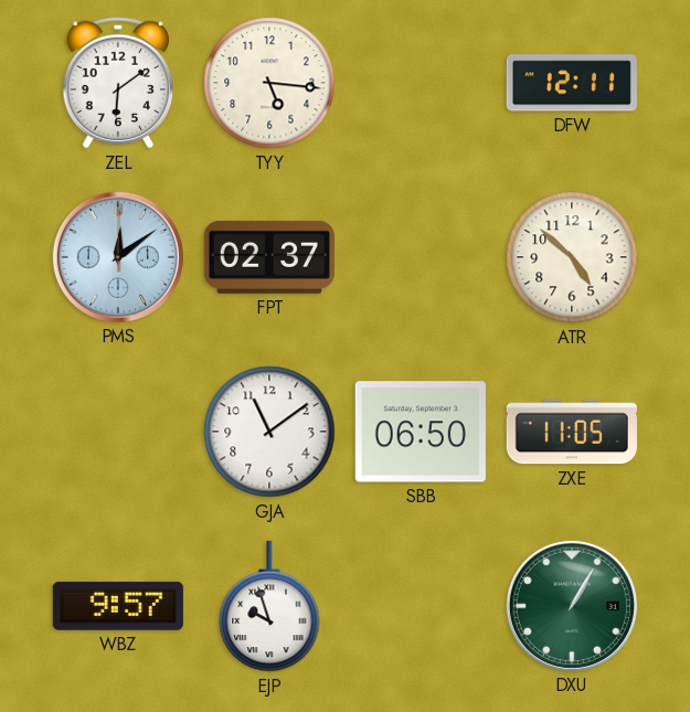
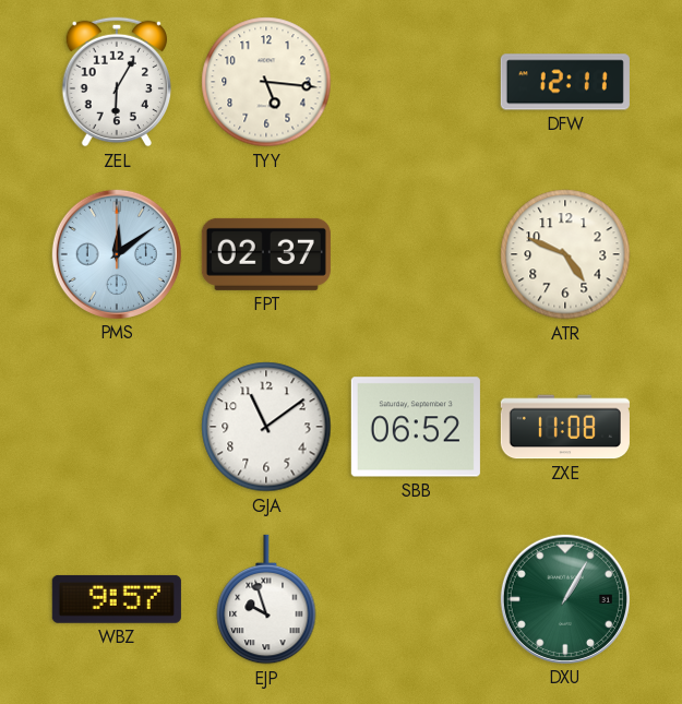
ZEL: 6:09 -> 6:05
ATR: 4:52 -> 4:49
SBB: 06:50 -> 06:52
ZXE: 11:05 -> 11:08
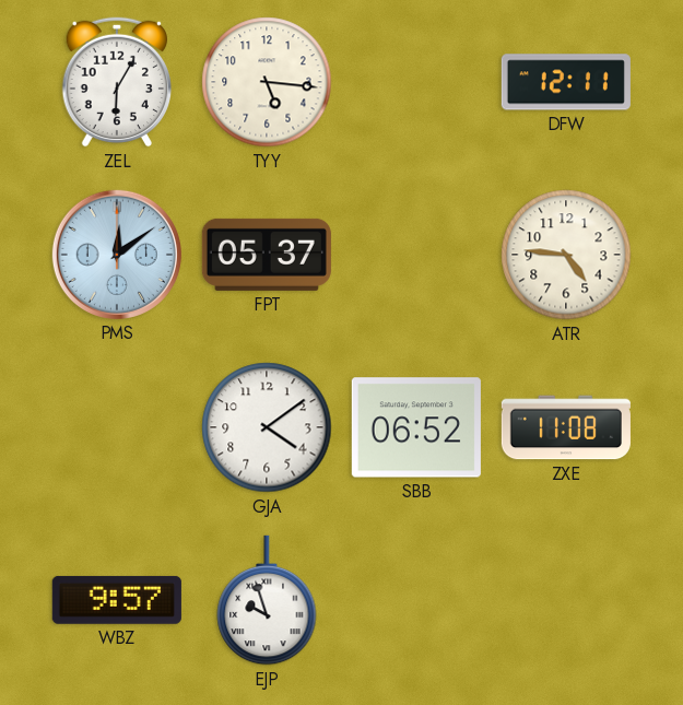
FPT: 02:37 -> 05:37
ATR: 4:49 -> 4:46
GJA: 11:09 -> 4:09
DXU: 1:05 -> none
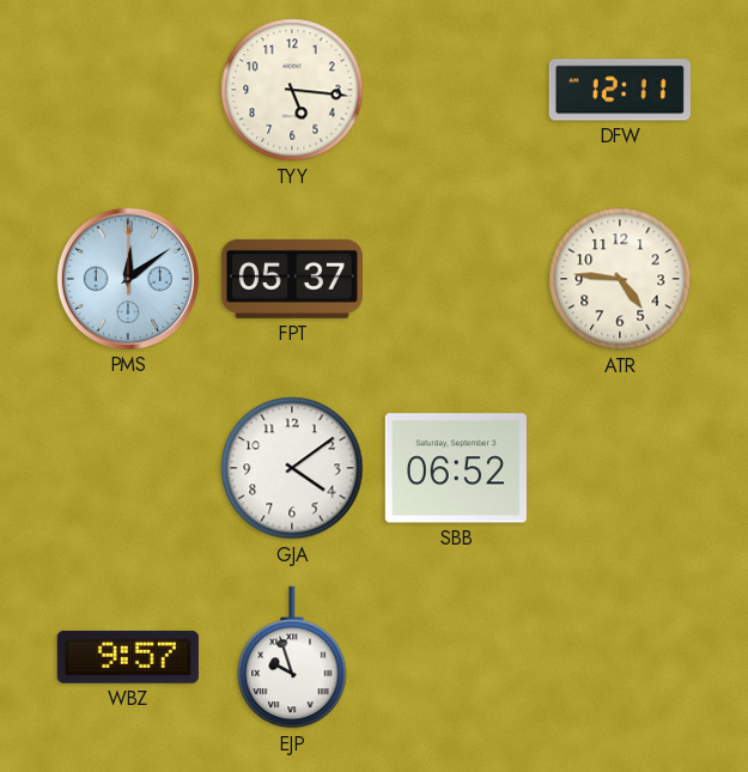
ZEL: 6:05 -> none
ZXE: 11:08 -> none
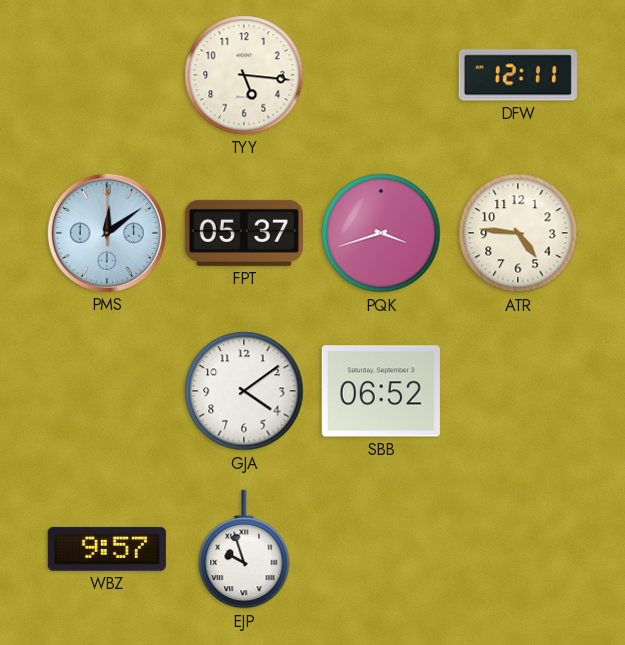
PQK: none -> 3:42
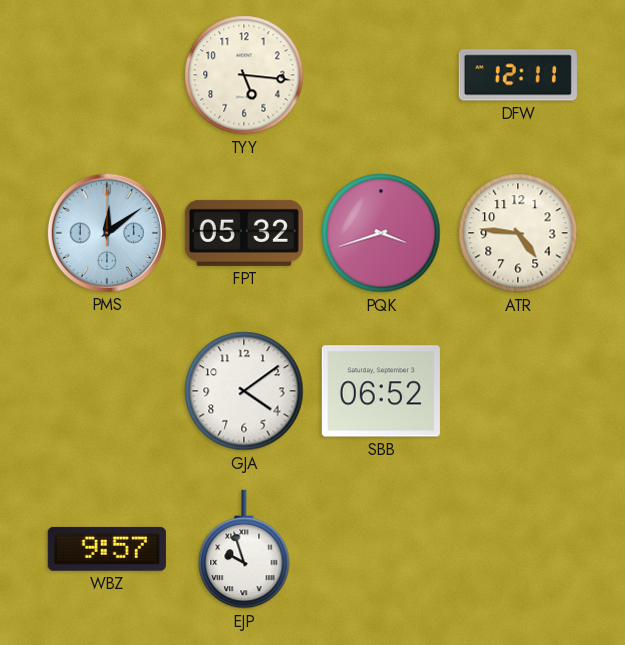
FPT: 05:37 -> 05:32
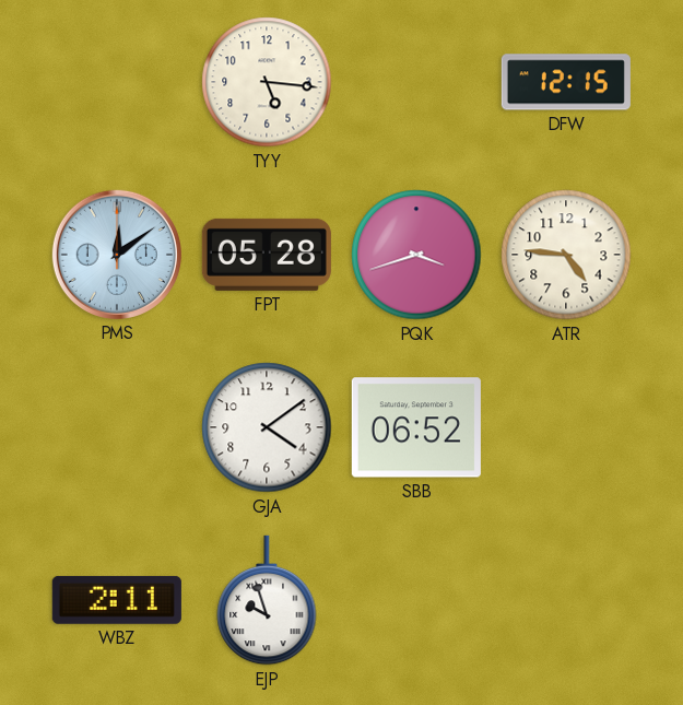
DFW: 12:11 -> 12:15
FPT: 05:32 -> 05:28
WBZ: 9:57 -> 2:11
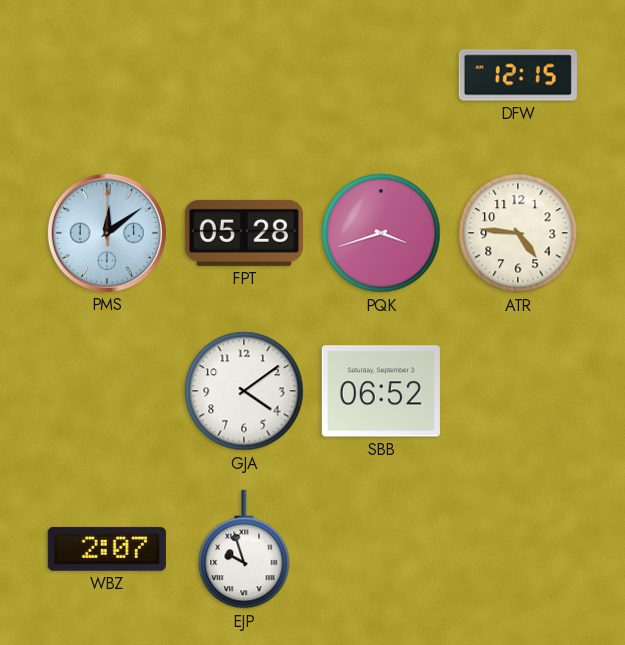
TYY: 5:16 -> none
WBZ: 2:11 -> 2:07
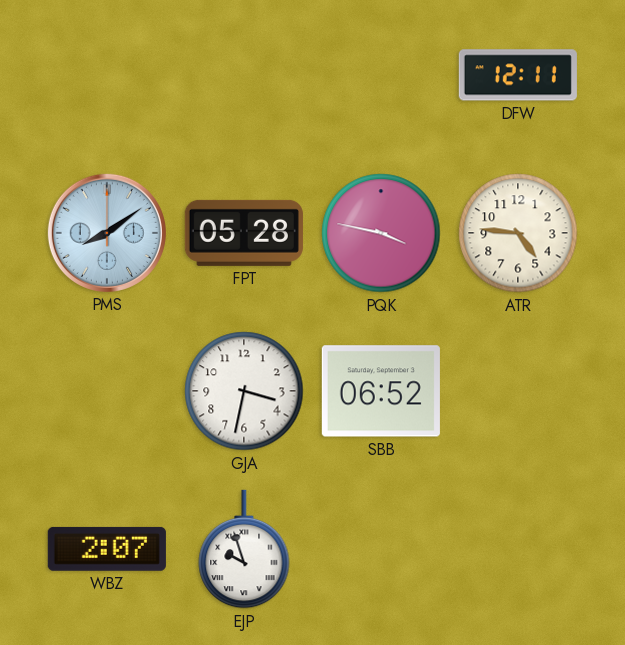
DFW: 12:15 -> 12:11
PMS: 12:09 -> 8:09
PQK: 3:42 -> 3:47
GJA: 4:09 -> 3:32
